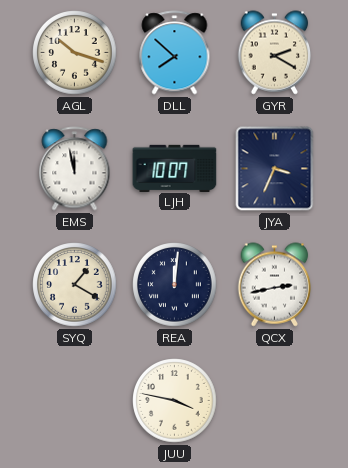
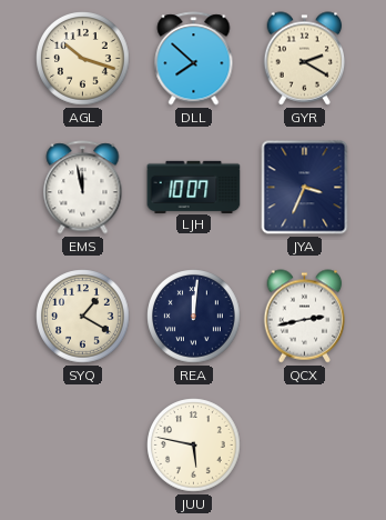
JUU: 3:47 -> 5:47
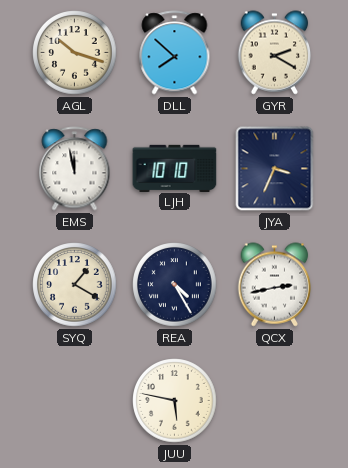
LJH: 10:07 -> 10:10
REA: 12:01 -> 4:25
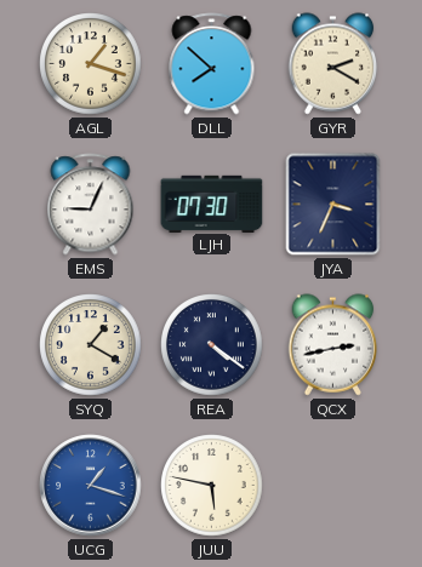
AGL: 10:18 -> 1:18
EMS: 11:58 -> 9:04
LJH: 10:10 -> 07:30
REA: 4:25 -> 4:21
UCG: none -> 1:18
